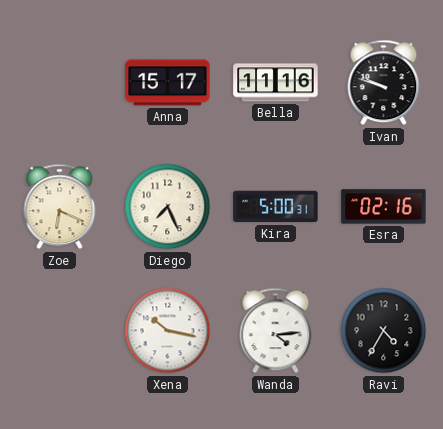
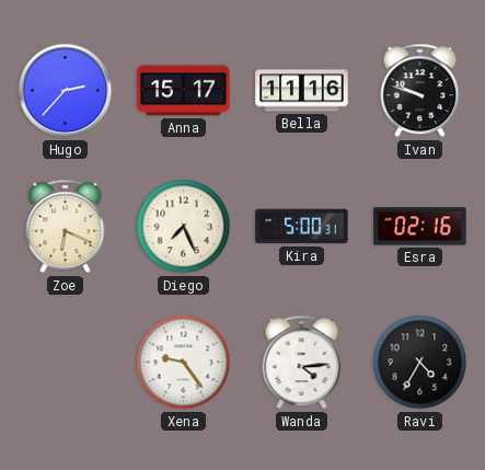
Hugo: none -> 2:37
Xena: 10:17 -> 9:24
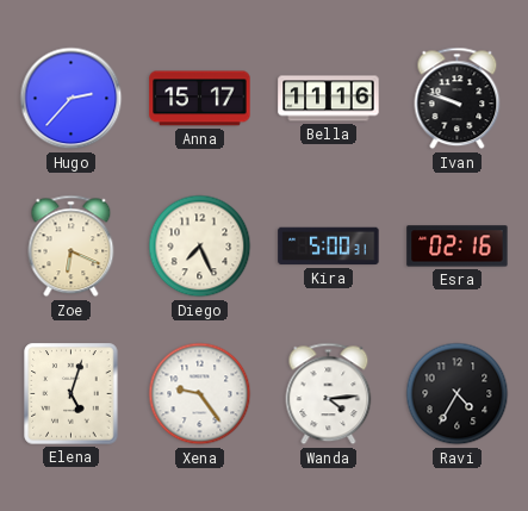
Elena: none -> 5:03
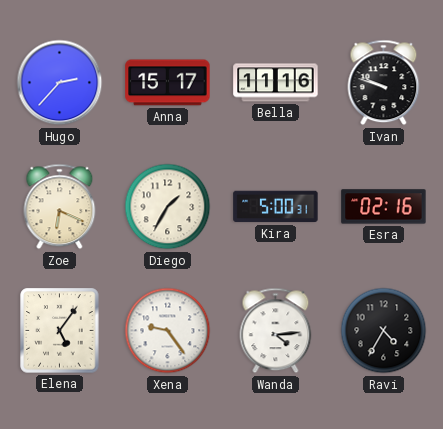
Diego: 7:26 -> 1:35
Elena: 5:03 -> 5:06
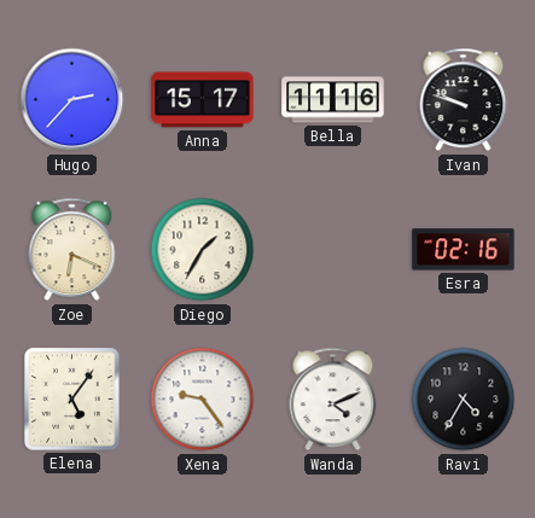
Kira: 5:00 -> none
Wanda: 4:14 -> 4:11
